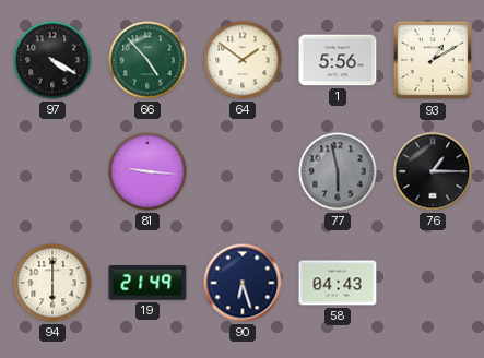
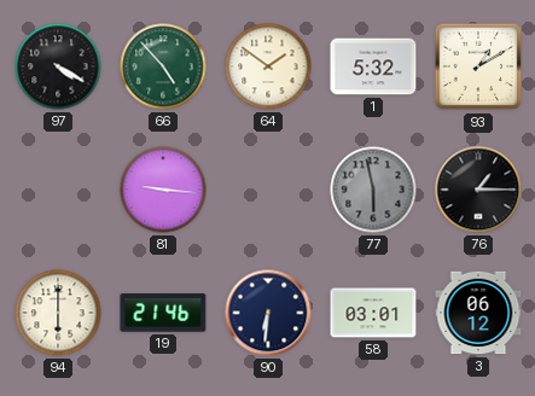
1: 5:56 -> 5:32
19: 21:49 -> 21:46
90: 6:27 -> 6:31
58: 04:43 -> 03:01
3: none -> 06:12
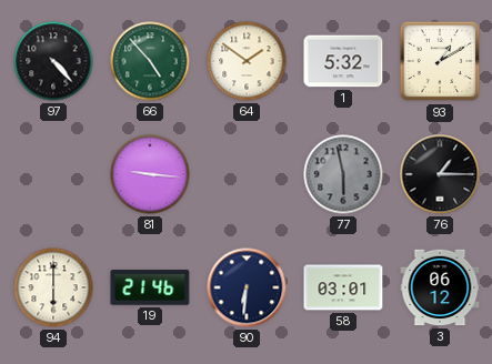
97: 4:20 -> 4:23
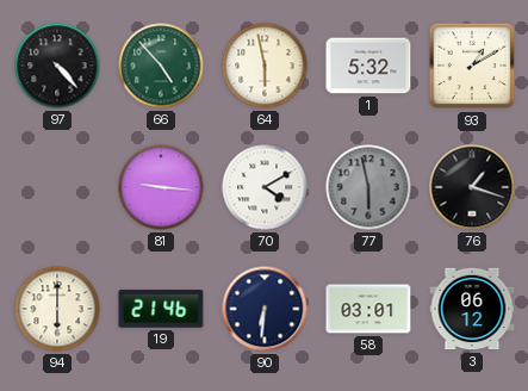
64: 1:51 -> 5:58
70: none -> 4:10
76: 1:15 -> 1:18
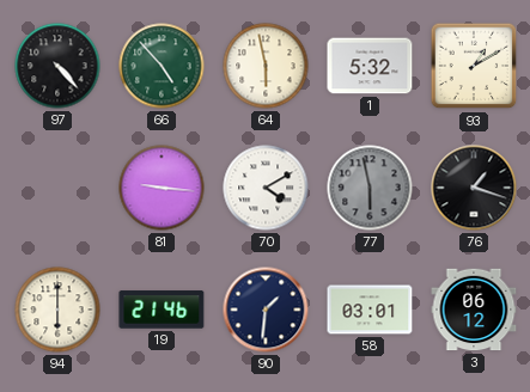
90: 6:31 -> 1:31
